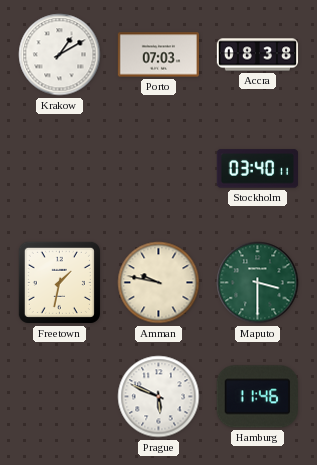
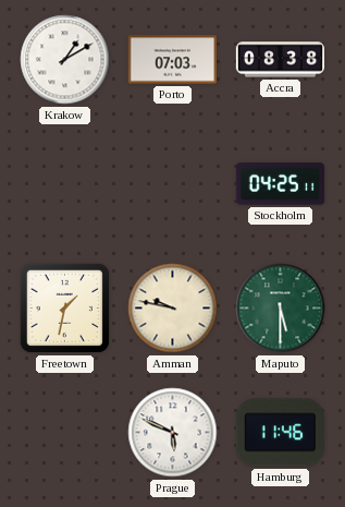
Stockholm: 03:40 -> 04:25
Maputo: 3:30 -> 5:30
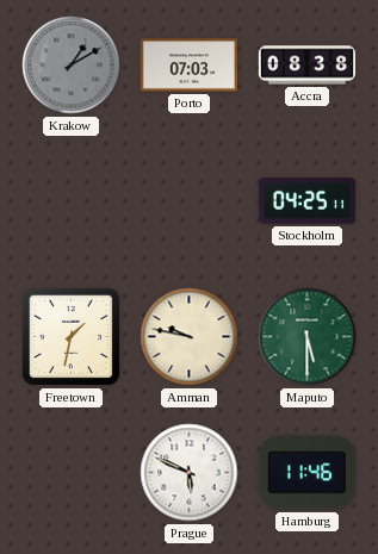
Krakow dial: white -> grey
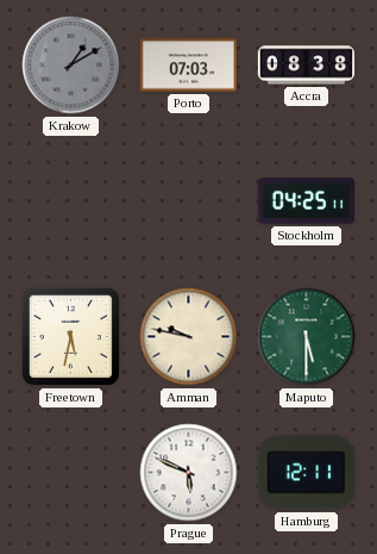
Freetown: 1:32 -> 5:32
Hamburg: 11:46 -> 12:11
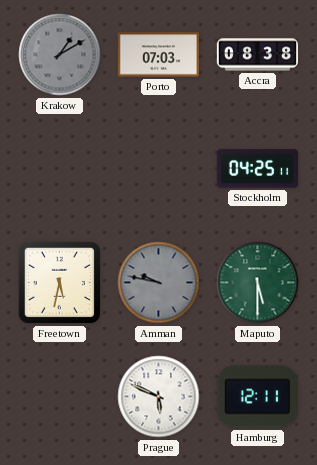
Amman dial: cream -> grey
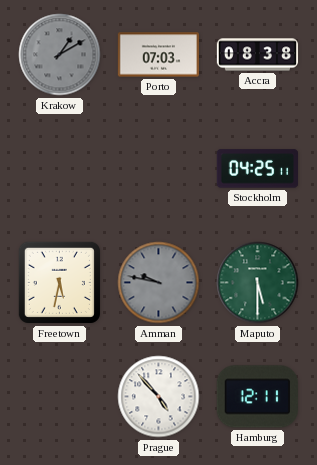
Prague: 5:49 -> 4:53
